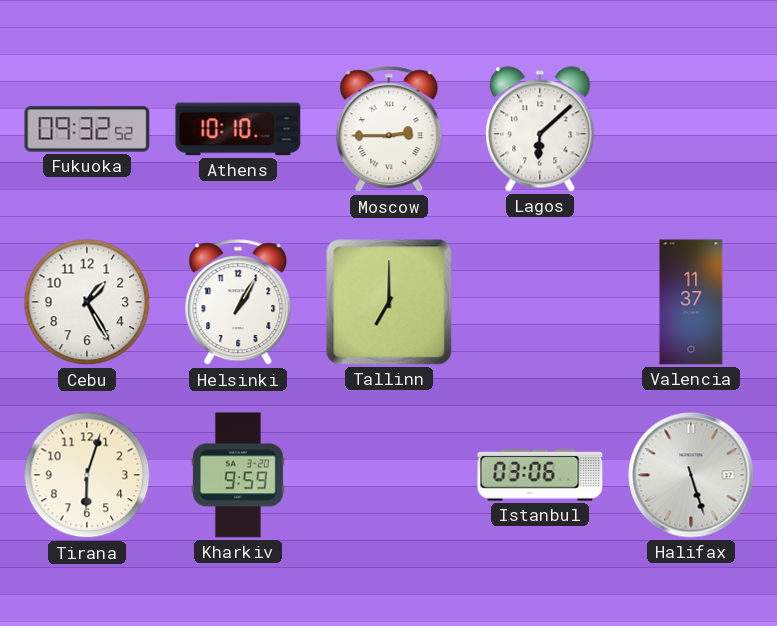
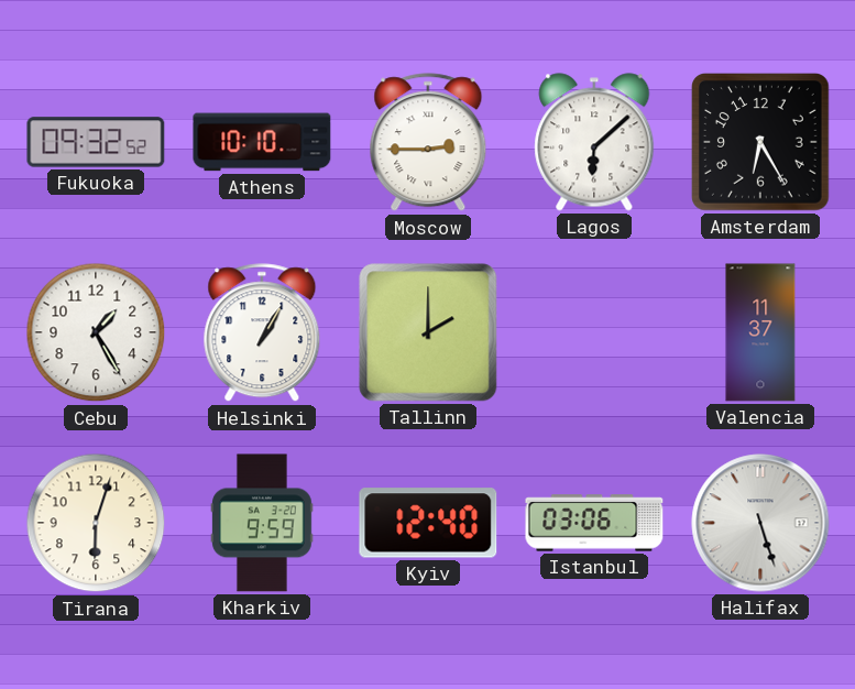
Amsterdam: none -> 6:25
Tallinn: 7:00 -> 2:00
Kyiv: none -> 12:40
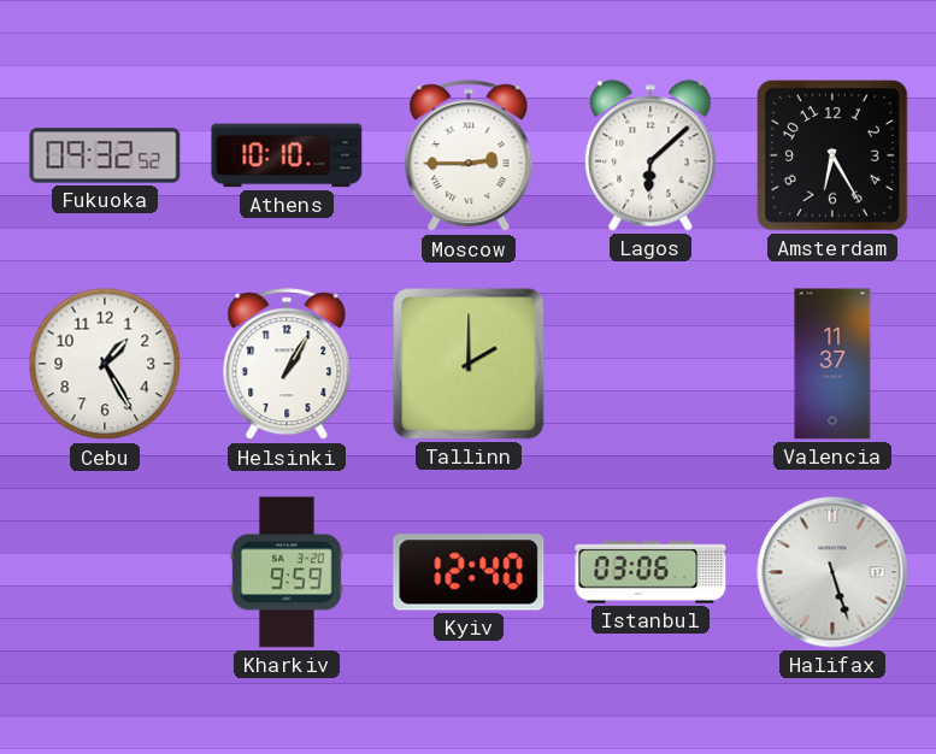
Tirana: 6:03 -> none
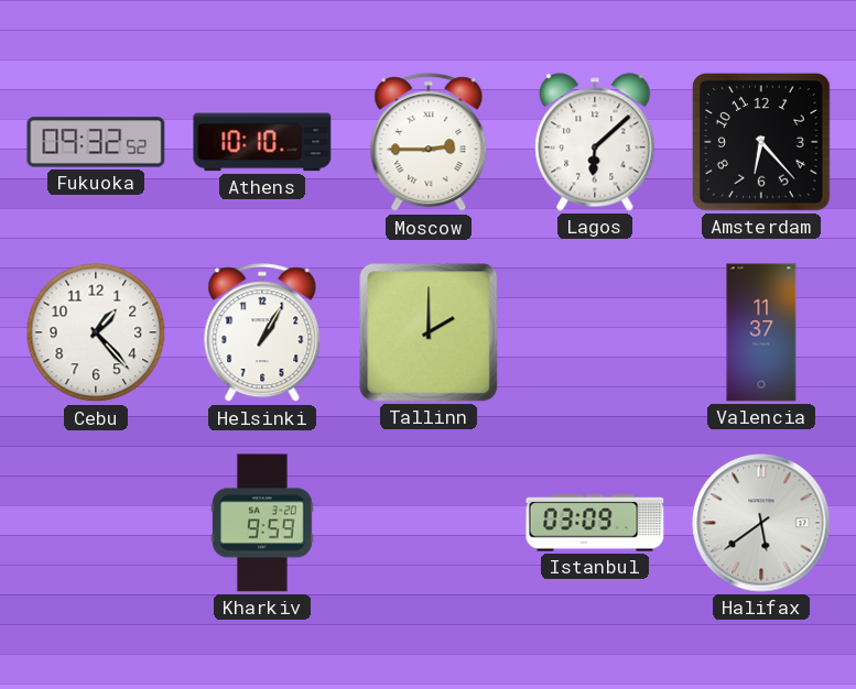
Amsterdam: 6:25 -> 6:23
Cebu: 1:25 -> 1:23
Kyiv: 12:40 -> none
Istanbul: 03:06 -> 03:09
Halifax: 5:27 -> 5:39
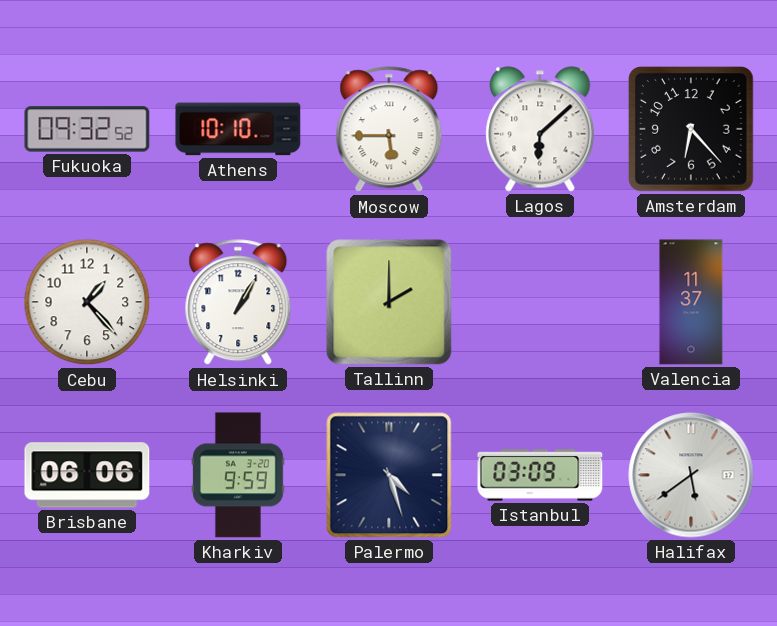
Moscow: 2:45 -> 5:45
Brisbane: none -> 06:06
Palermo: none -> 4:27
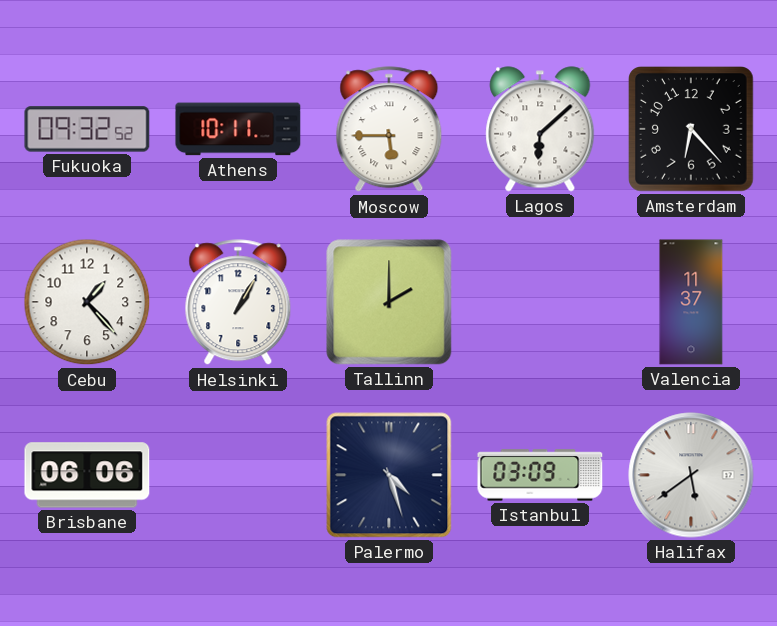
Athens: 10:10 -> 10:11
Kharkiv: 9:59 -> none
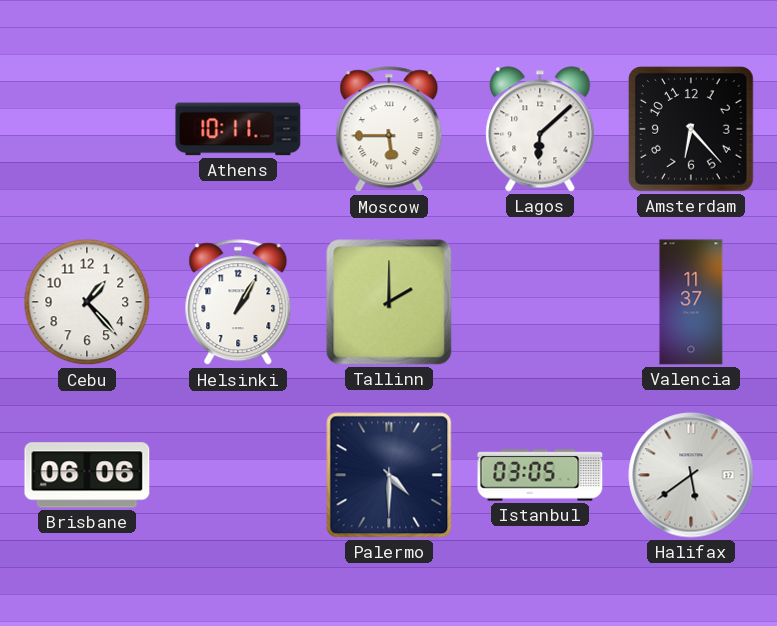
Fukuoka: 09:32 -> none
Palermo: 4:27 -> 4:30
Istanbul: 03:09 -> 03:05
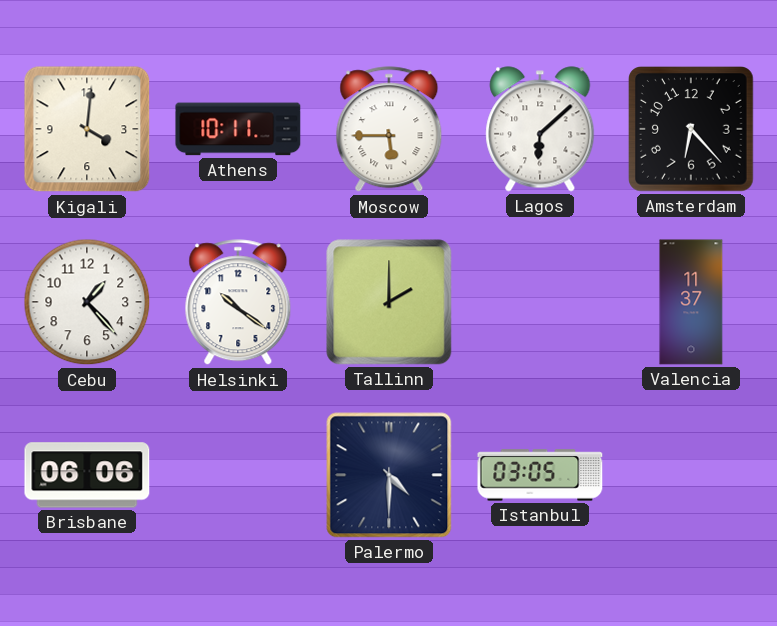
Kigali: none -> 4:01
Helsinki: 1:05 -> 10:21
Halifax: 5:39 -> none
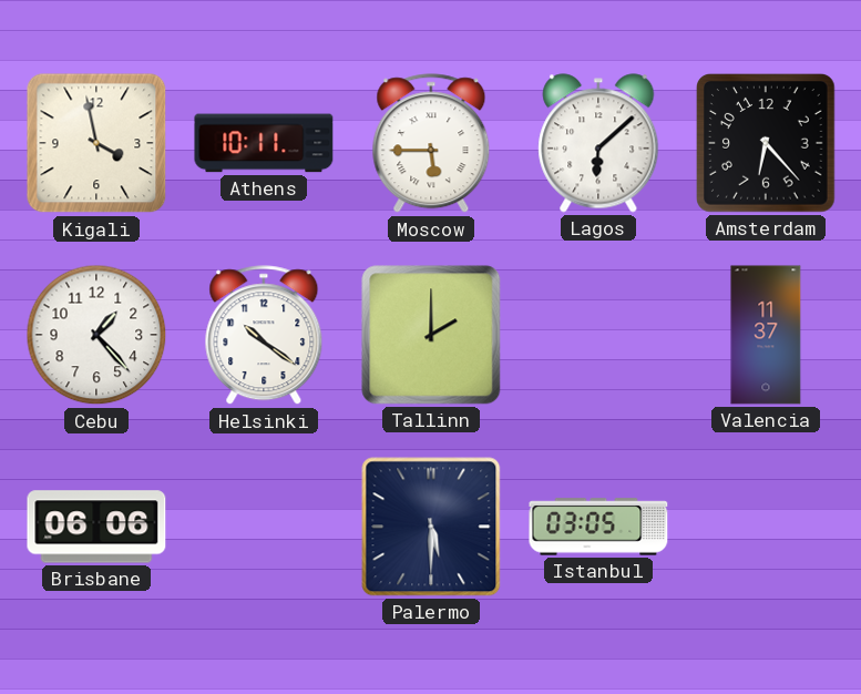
Kigali: 4:01 -> 3:58
Palermo: 4:30 -> 5:30
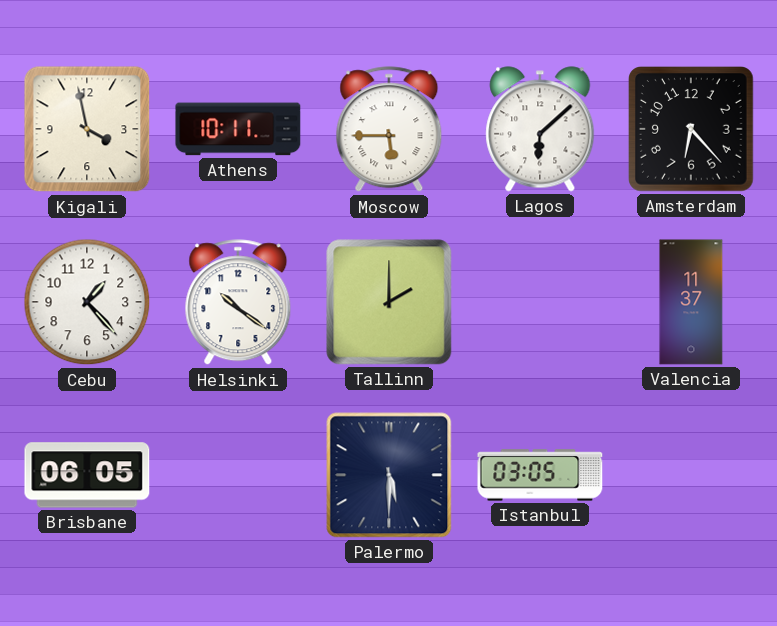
Brisbane: 06:06 -> 06:05
